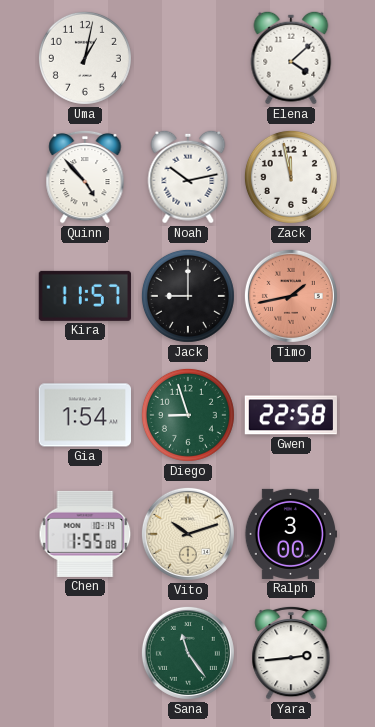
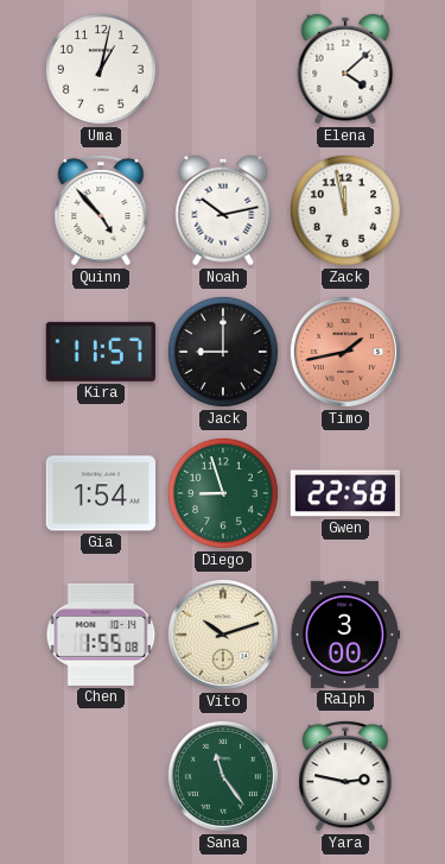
Yara: 2:44 -> 2:47
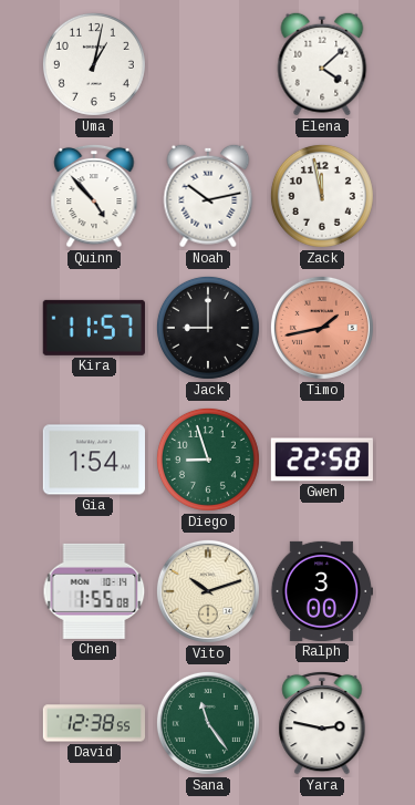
David: none -> 12:38
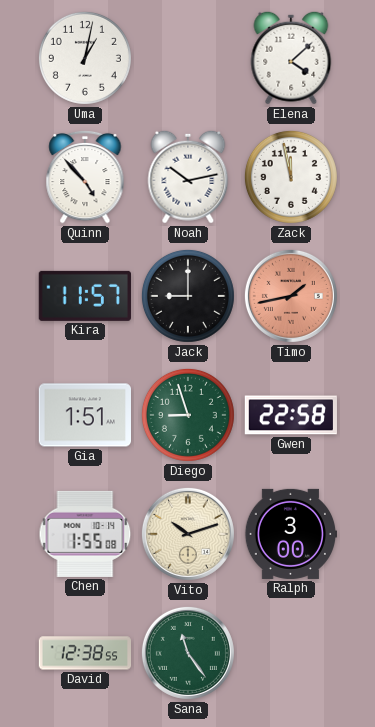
Gia: 1:54 -> 1:51
Yara: 2:47 -> none
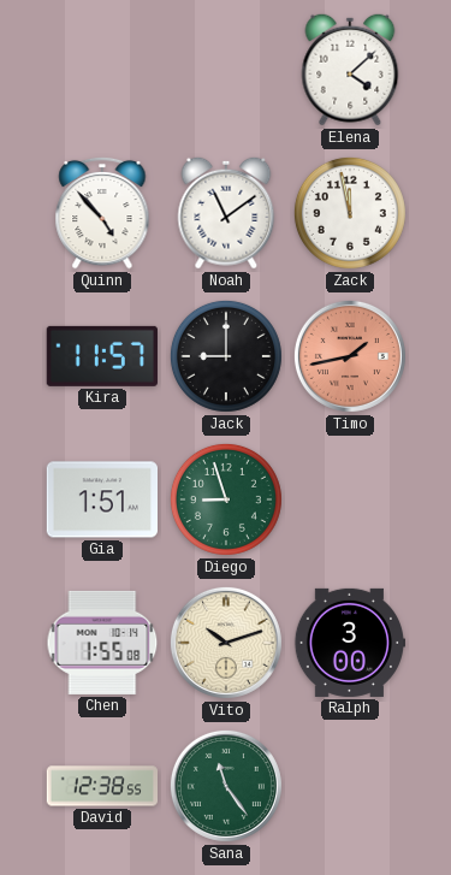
Uma: 1:02 -> none
Noah: 10:13 -> 11:09
Gwen: 22:58 -> none
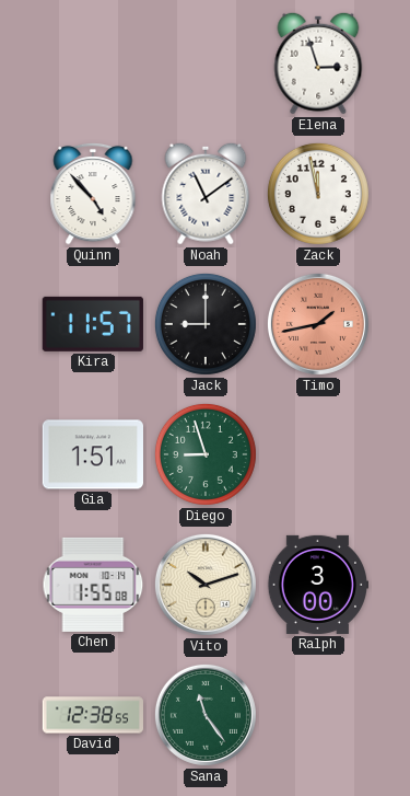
Elena: 4:08 -> 2:57
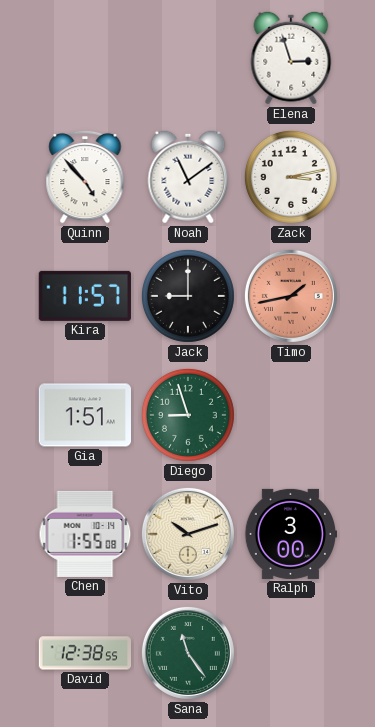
Zack: 11:58 -> 3:13
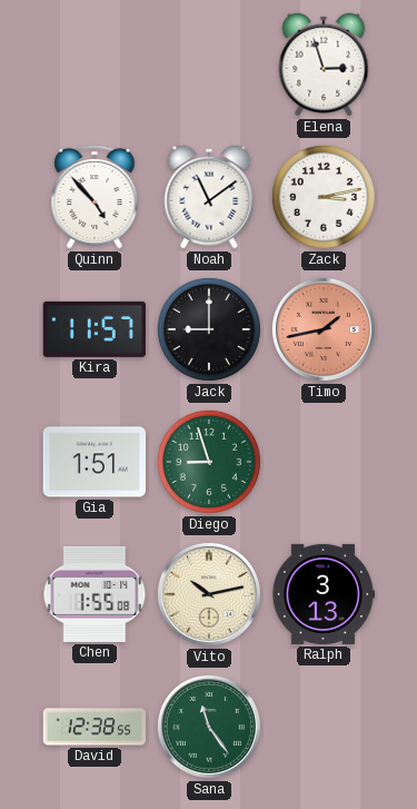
Vito: 10:12 -> 10:13
Ralph: 3:00 -> 3:13
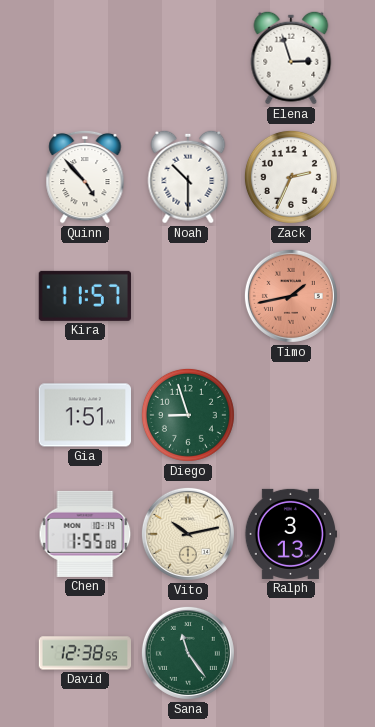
Noah: 11:09 -> 10:30
Zack: 3:13 -> 2:34
Jack: 9:00 -> none
